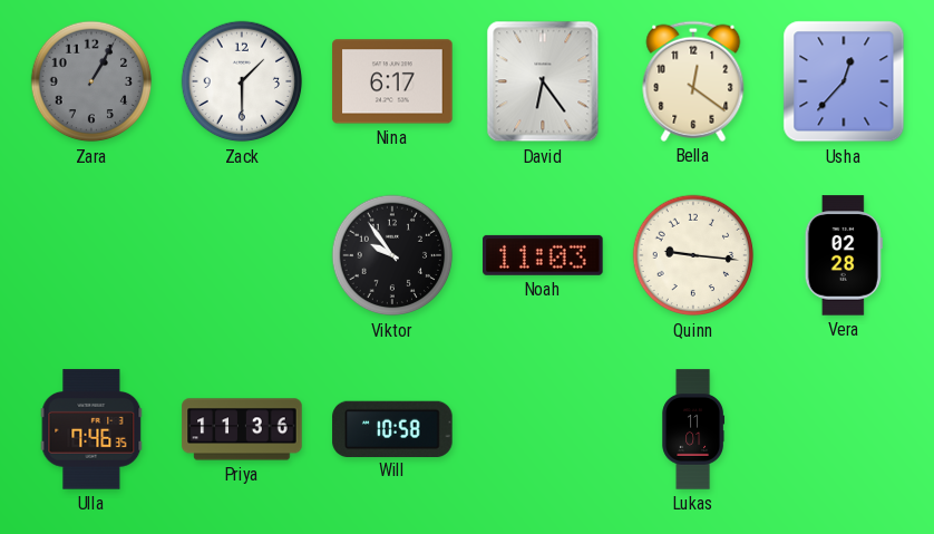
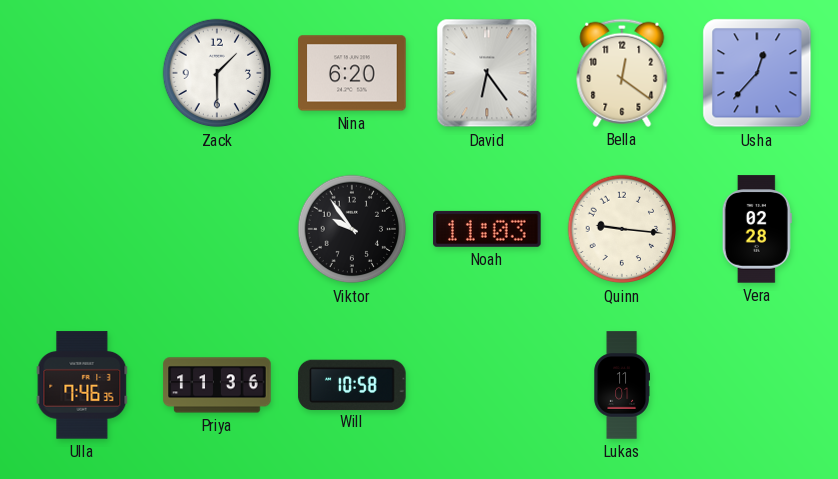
Zara: 1:05 -> none
Nina: 6:17 -> 6:20
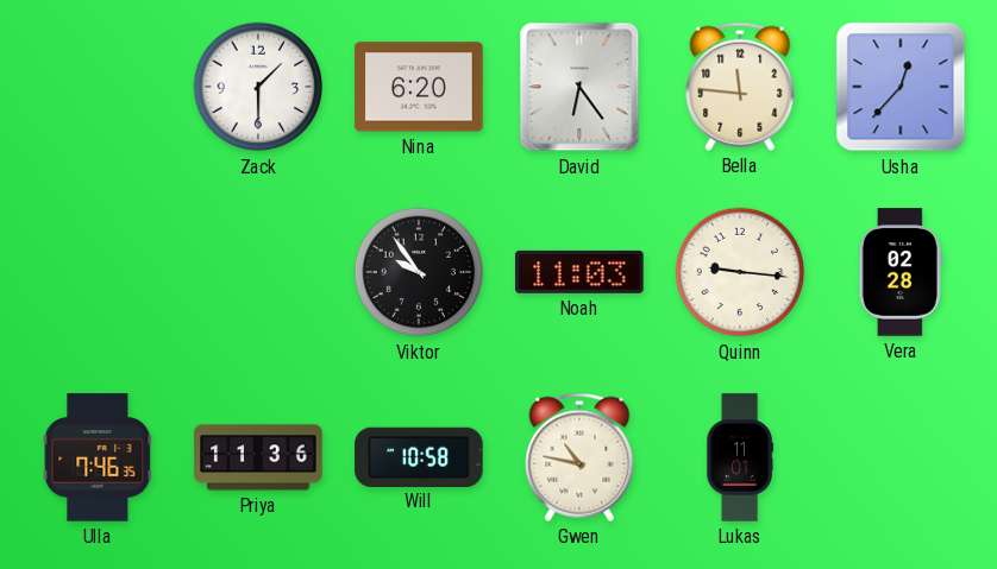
Bella: 12:21 -> 11:46
Gwen: none -> 10:47
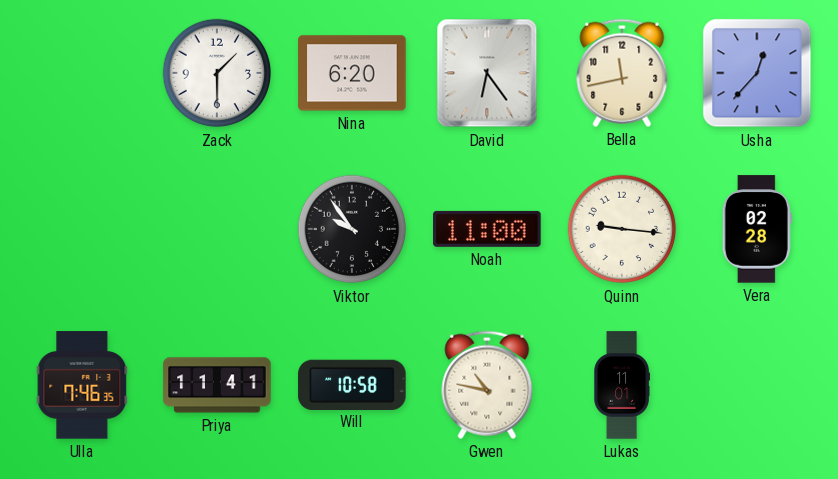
Bella: 11:46 -> 11:43
Noah: 11:03 -> 11:00
Priya: 11:36 -> 11:41
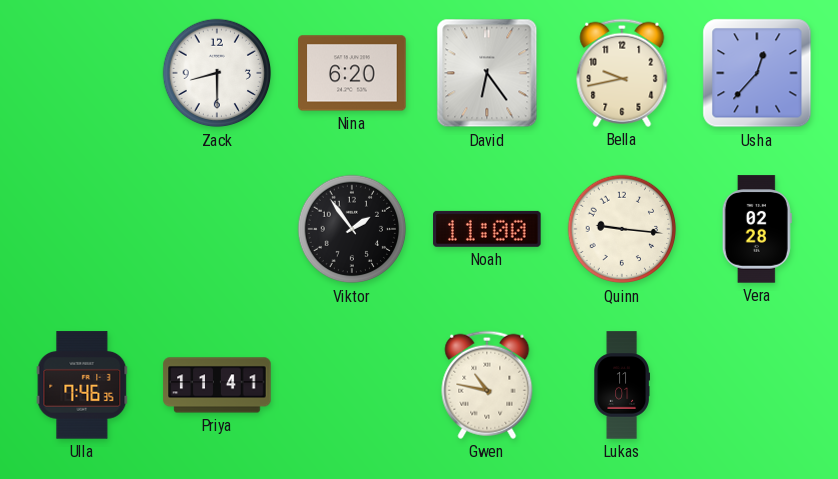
Zack: 1:30 -> 8:30
Bella: 11:43 -> 9:43
Viktor: 9:54 -> 1:54
Will: 10:58 -> none
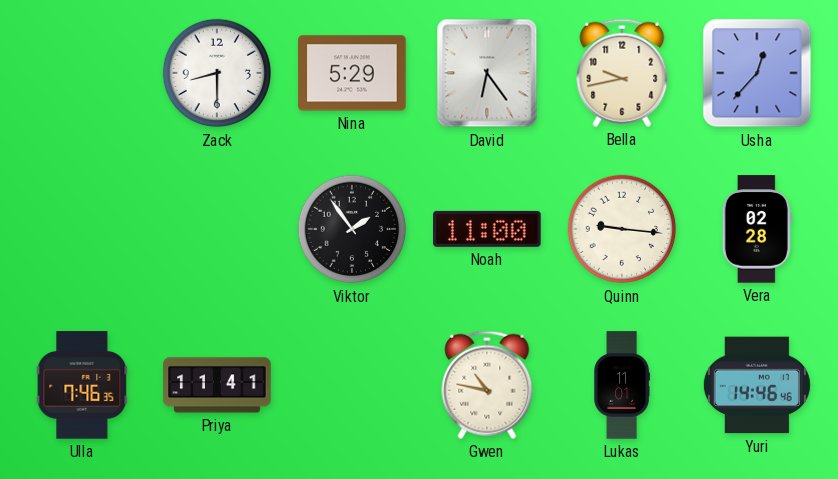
Nina: 6:20 -> 5:29
Yuri: none -> 14:46
